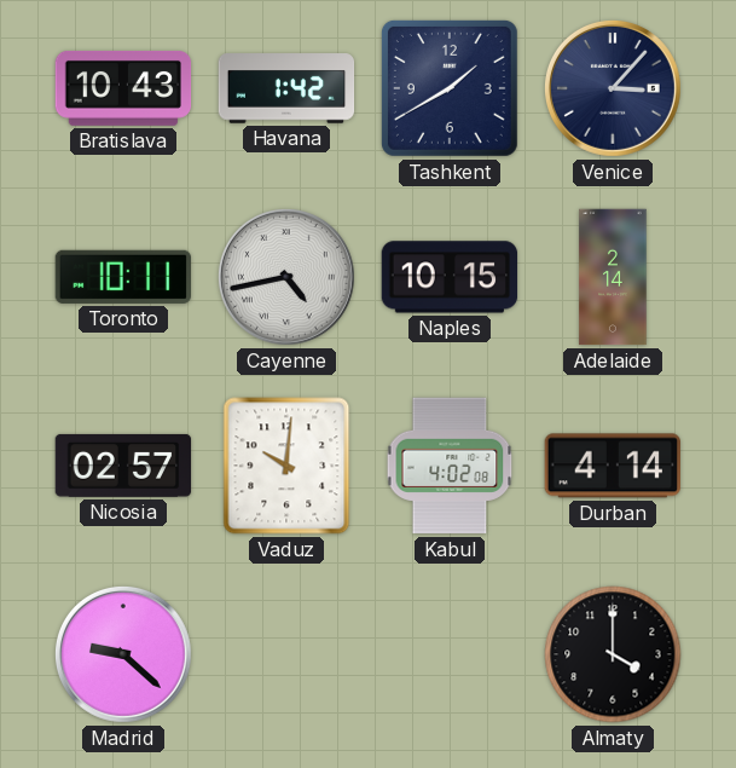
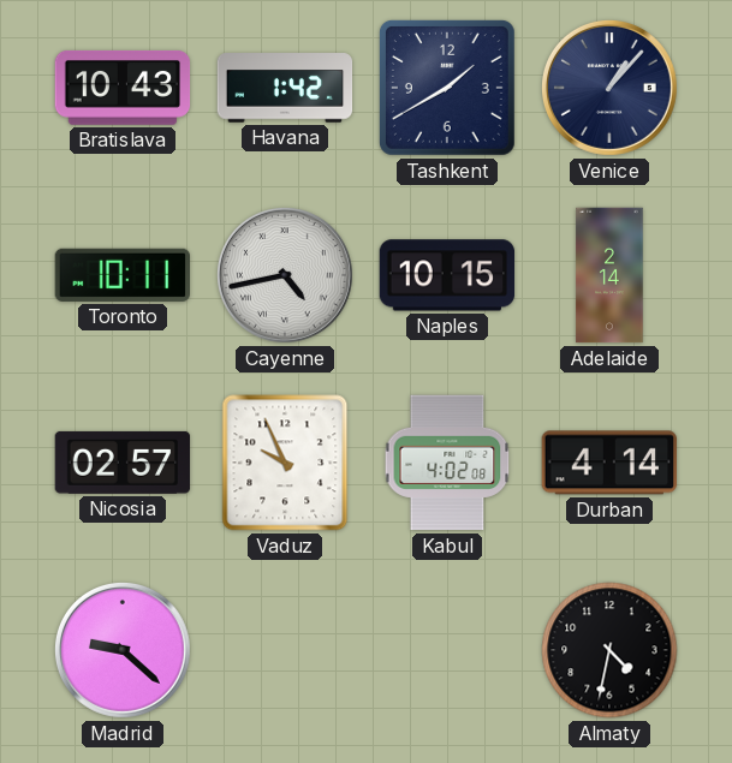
Venice: 3:07 -> 1:07
Vaduz: 10:01 -> 9:56
Almaty: 4:00 -> 4:32
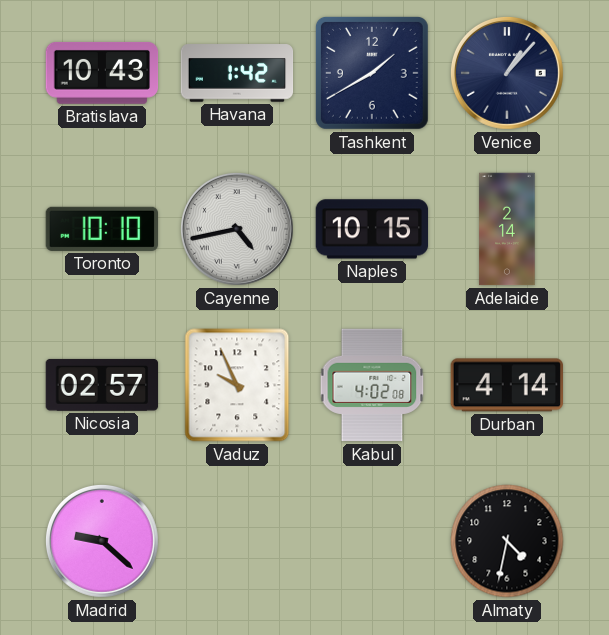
Toronto: 10:11 -> 10:10
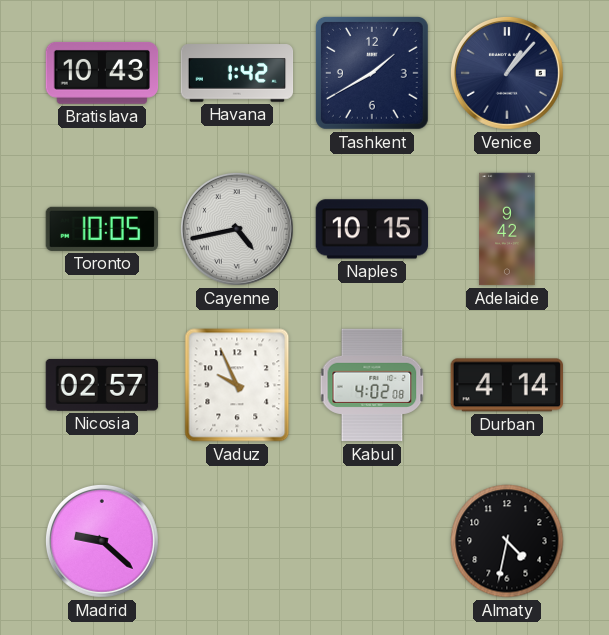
Toronto: 10:10 -> 10:05
Adelaide: 2:14 -> 9:42
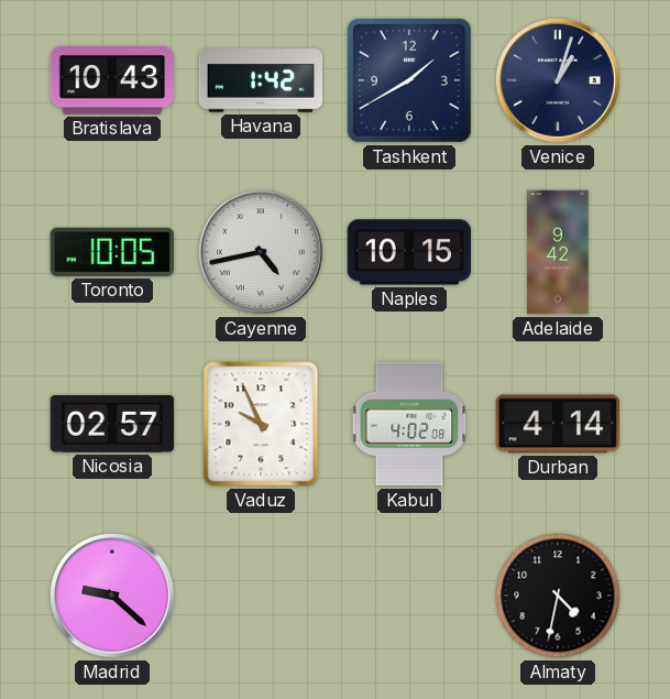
Venice: 1:07 -> 1:03
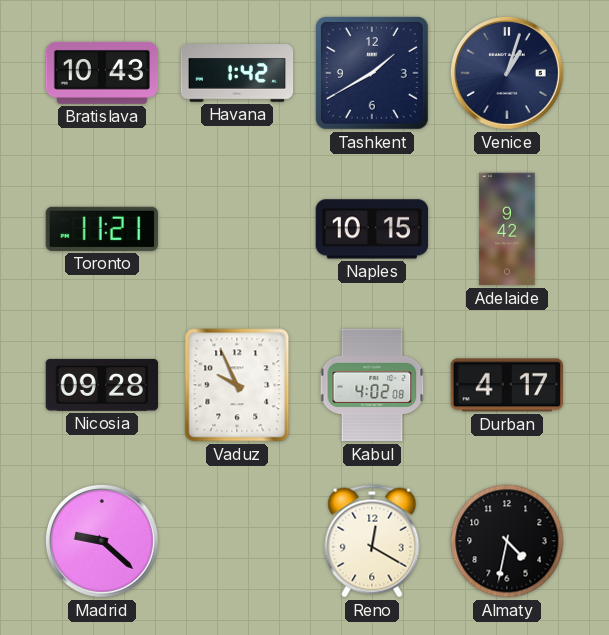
Toronto: 10:05 -> 11:21
Cayenne: 4:43 -> none
Nicosia: 02:57 -> 09:28
Durban: 4:14 -> 4:17
Reno: none -> 12:20
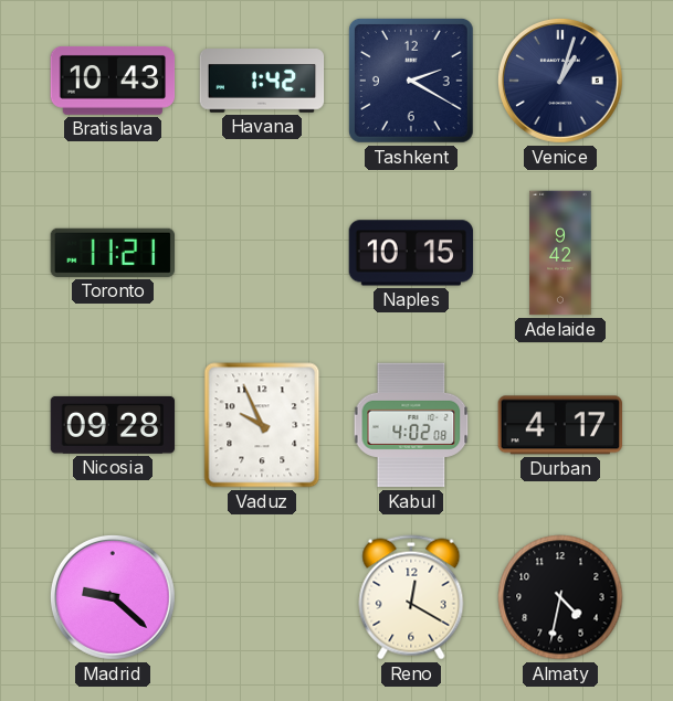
Tashkent: 1:40 -> 2:20
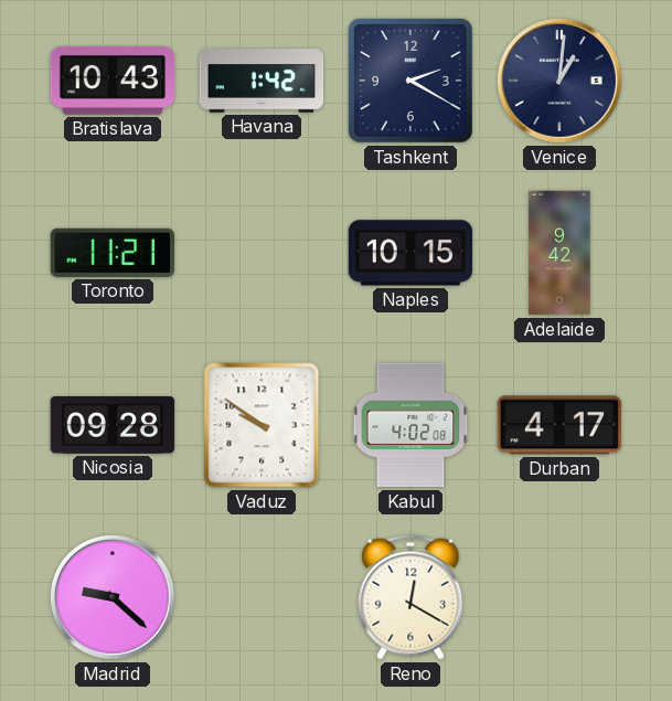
Venice: 1:03 -> 1:01
Vaduz: 9:56 -> 9:51
Almaty: 4:32 -> none
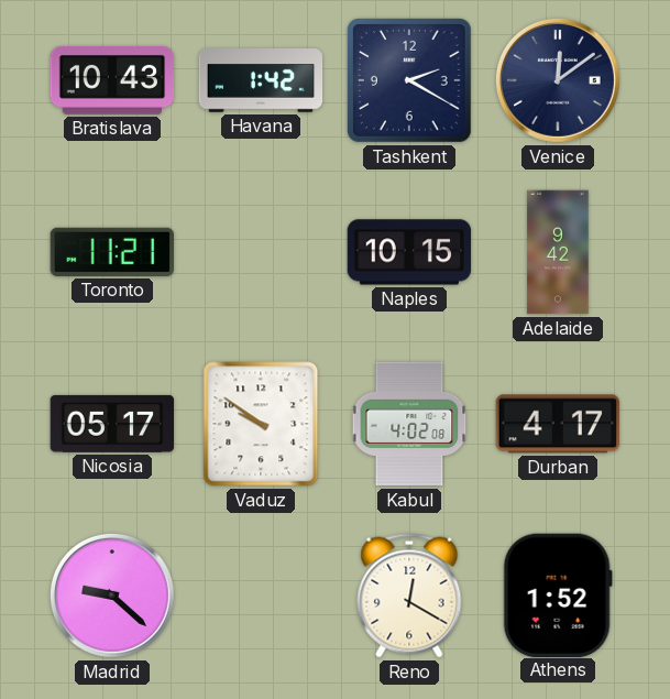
Venice: 1:01 -> 12:09
Nicosia: 09:28 -> 05:17
Athens: none -> 1:52
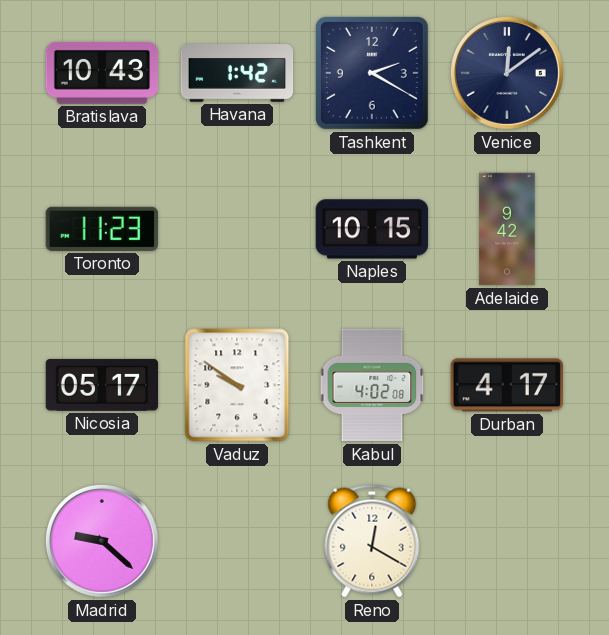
Toronto: 11:21 -> 11:23
Athens: 1:52 -> none
